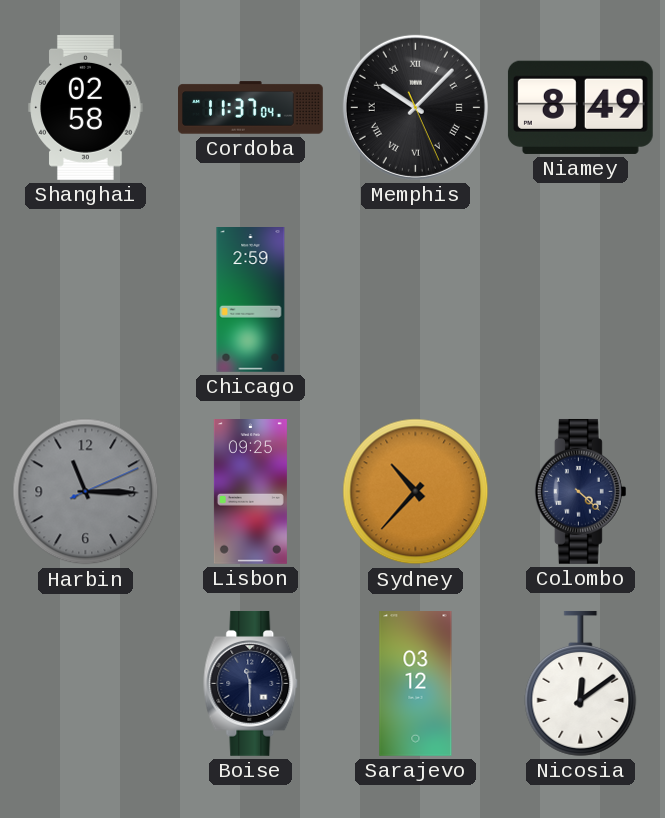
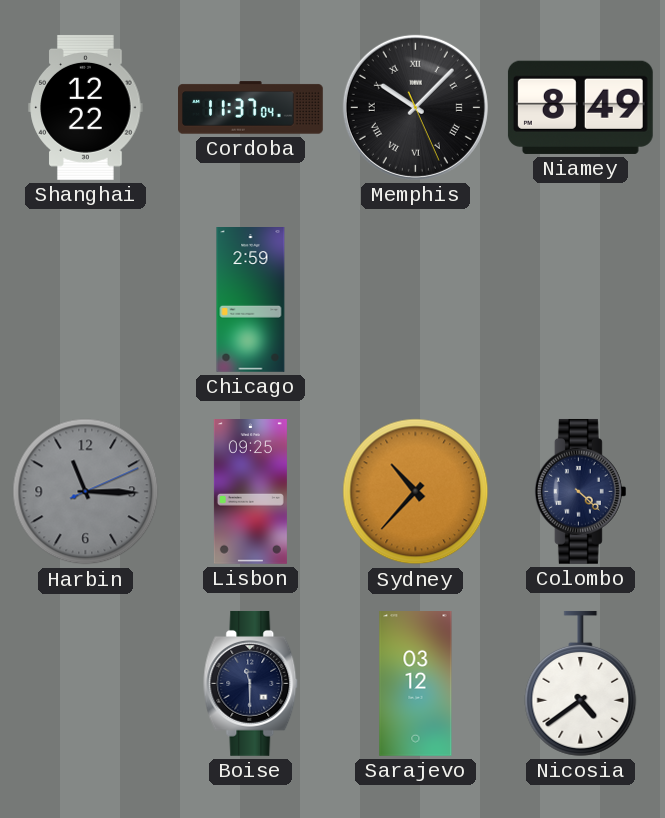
Shanghai: 02:58 -> 12:22
Nicosia: 12:09 -> 4:39
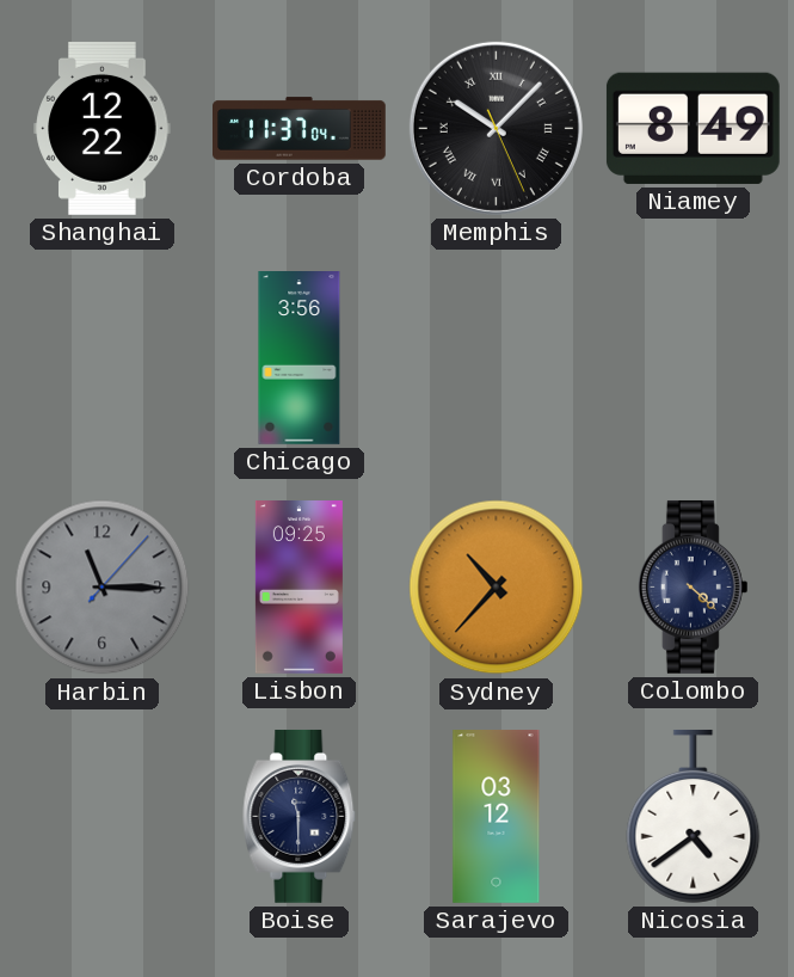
Chicago: 2:59 -> 3:56
Harbin: 11:15:11 -> 11:15:07
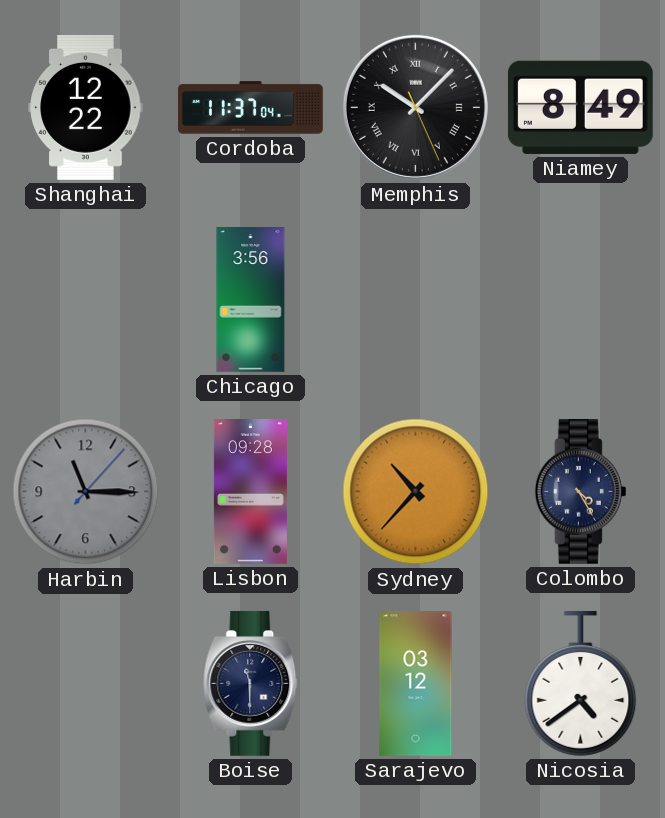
Lisbon: 09:25 -> 09:28
Colombo: 4:22 -> 4:25
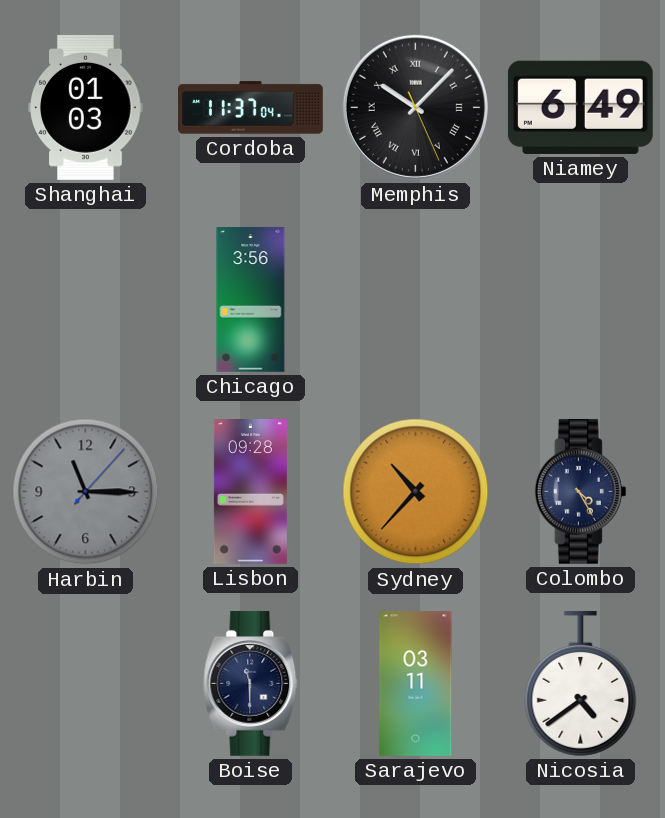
Shanghai: 12:22 -> 01:03
Niamey: 8:49 -> 6:49
Sarajevo: 03:12 -> 03:11
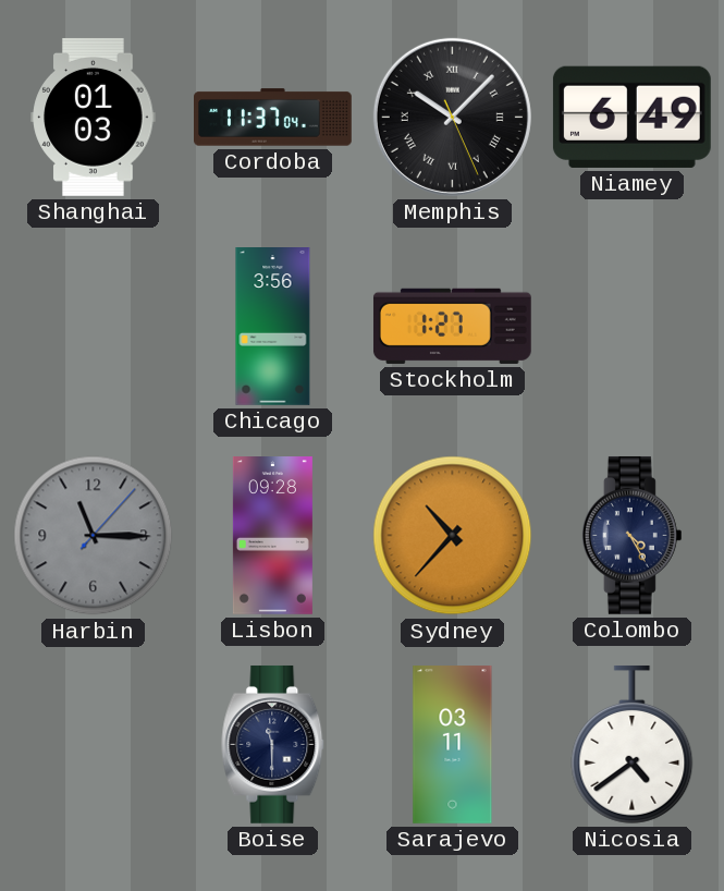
Stockholm: none -> 1:27
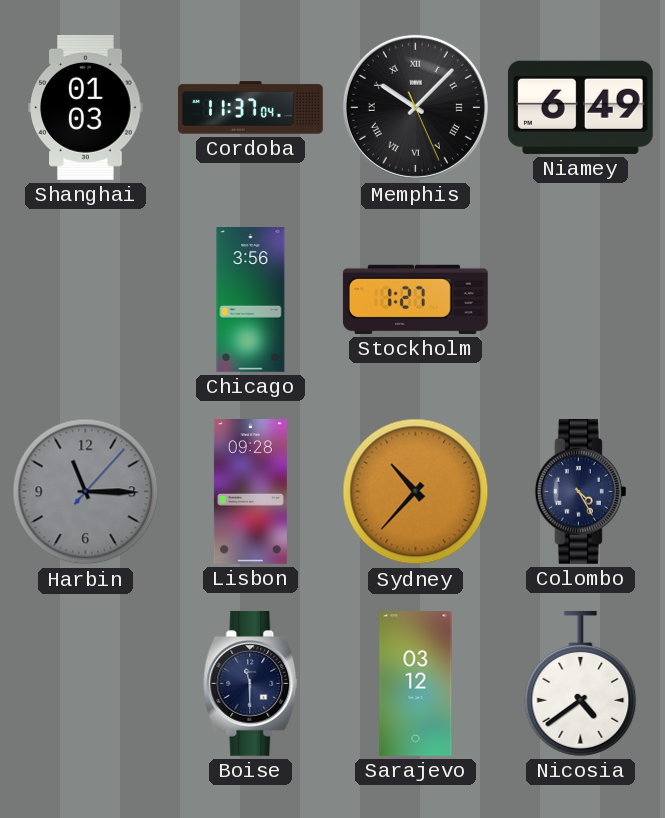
Sarajevo: 03:11 -> 03:12
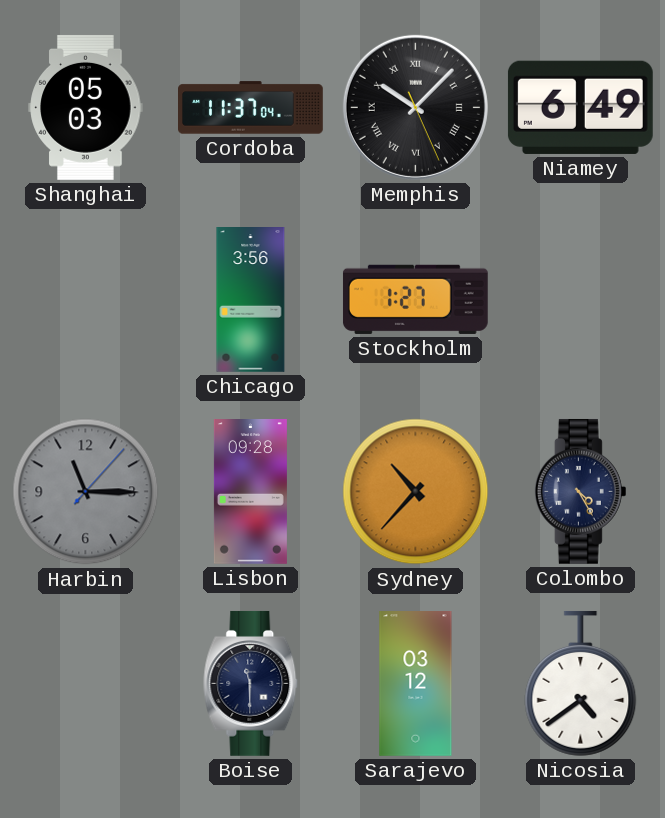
Shanghai: 01:03 -> 05:03
